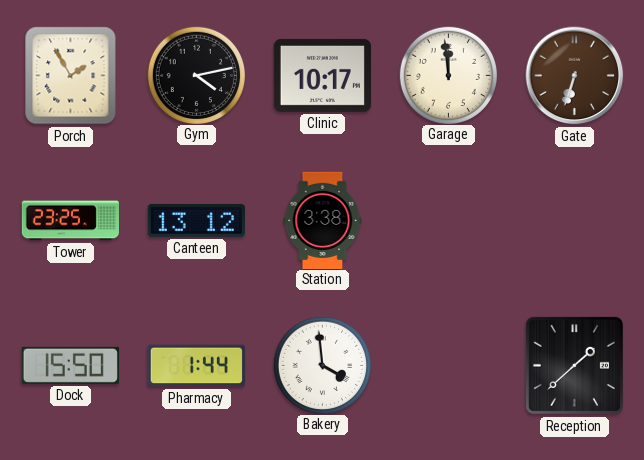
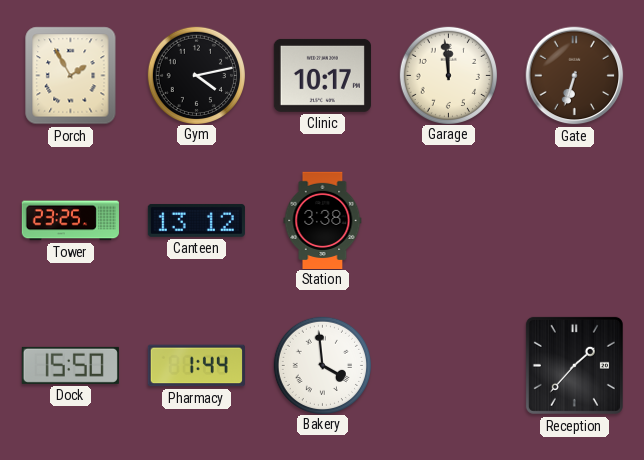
Reception: 1:38 -> 1:37
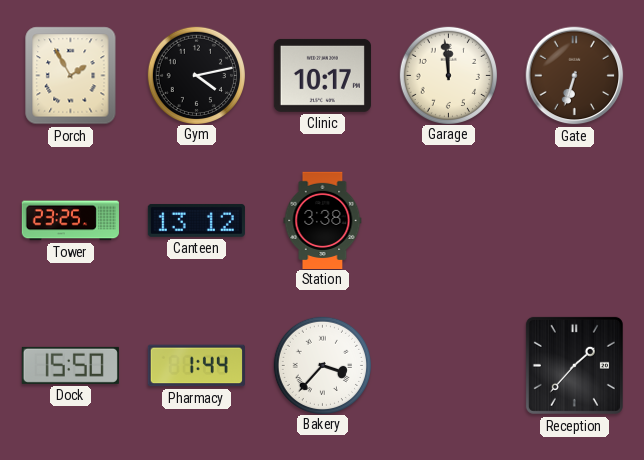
Bakery: 3:59 -> 3:37
